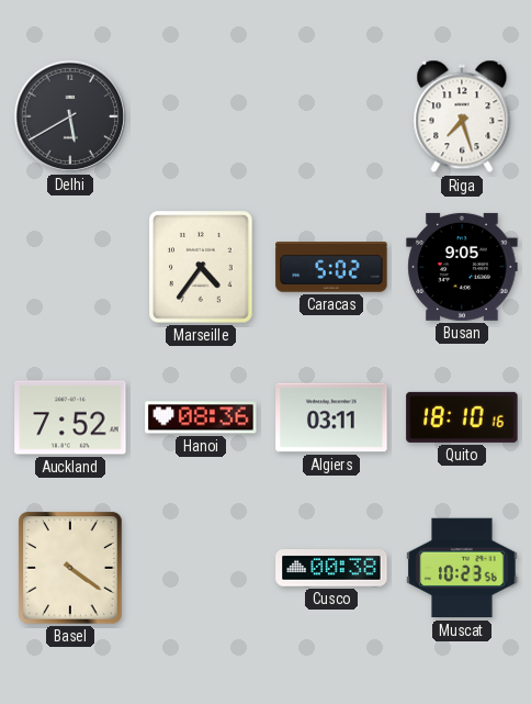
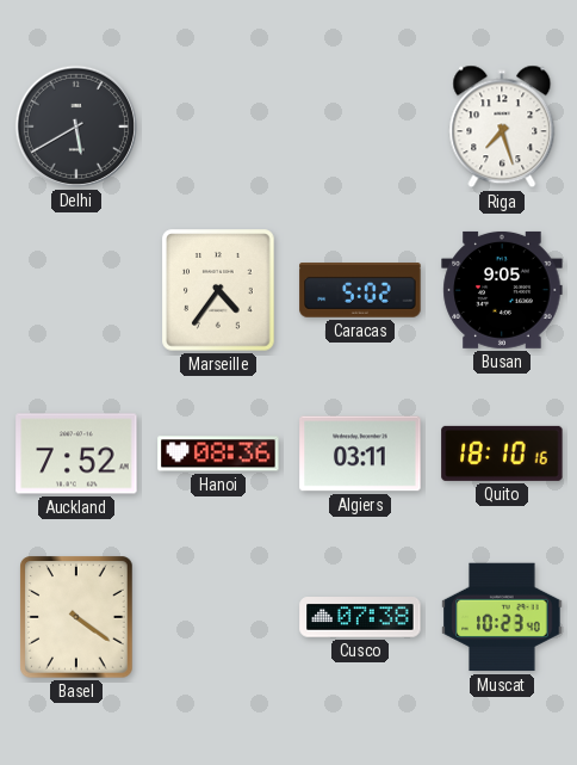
Cusco: 00:38 -> 07:38
Muscat: 10:23:56 -> 10:23:40
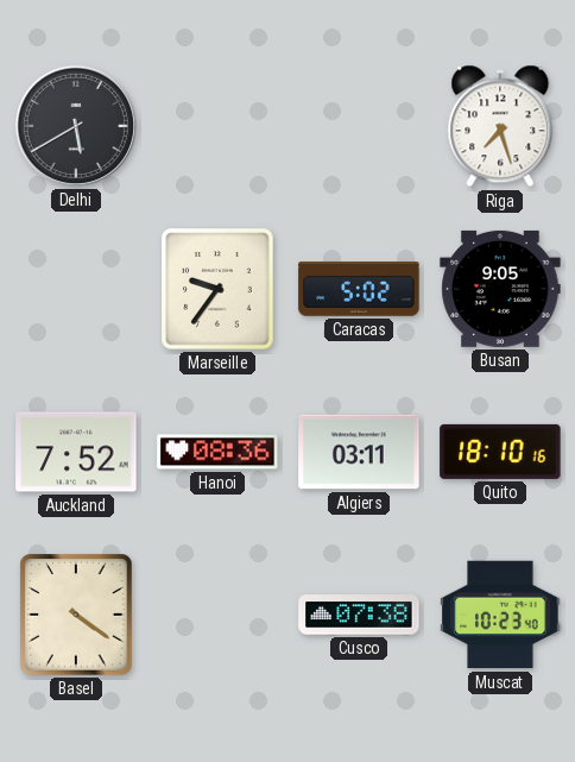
Marseille: 4:36 -> 9:36
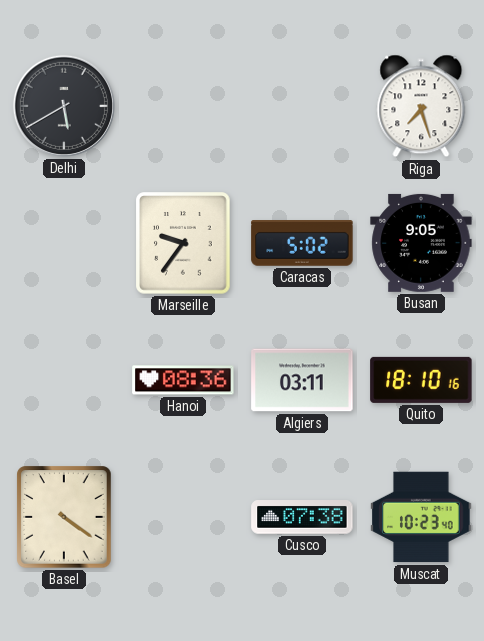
Auckland: 7:52 -> none
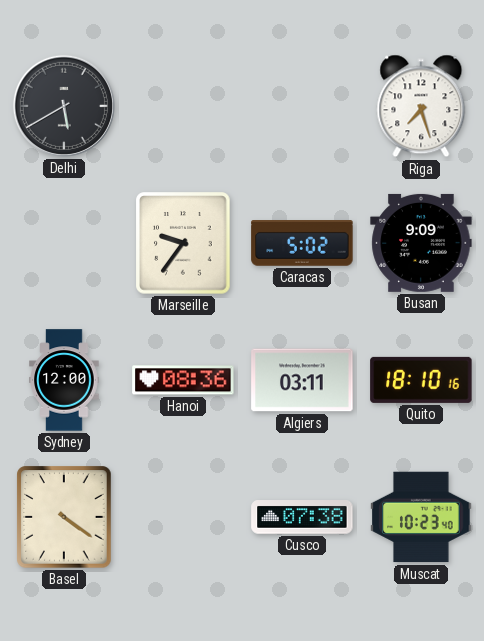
Busan: 9:05 -> 9:09
Sydney: none -> 12:00
